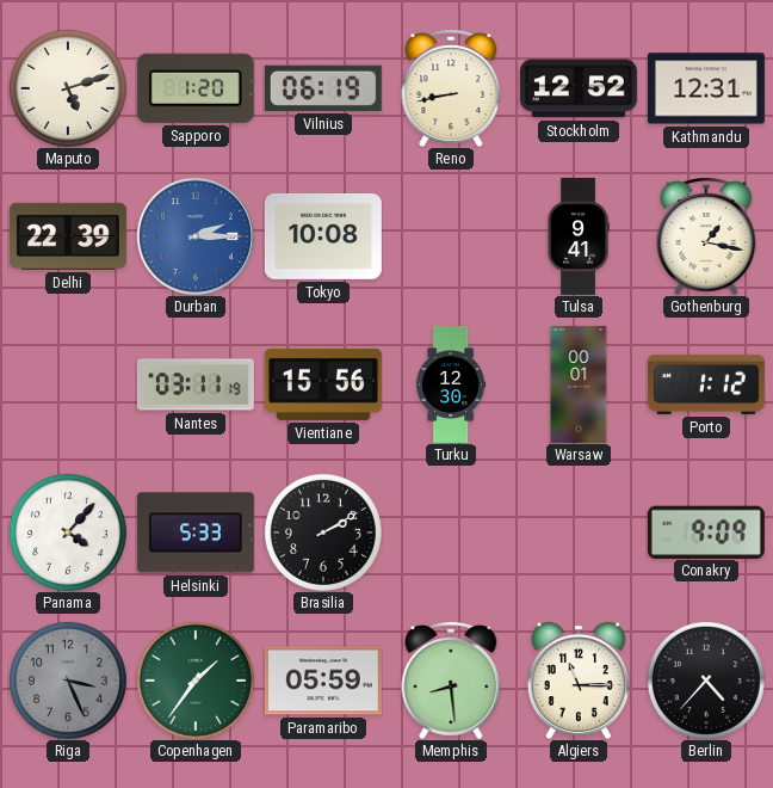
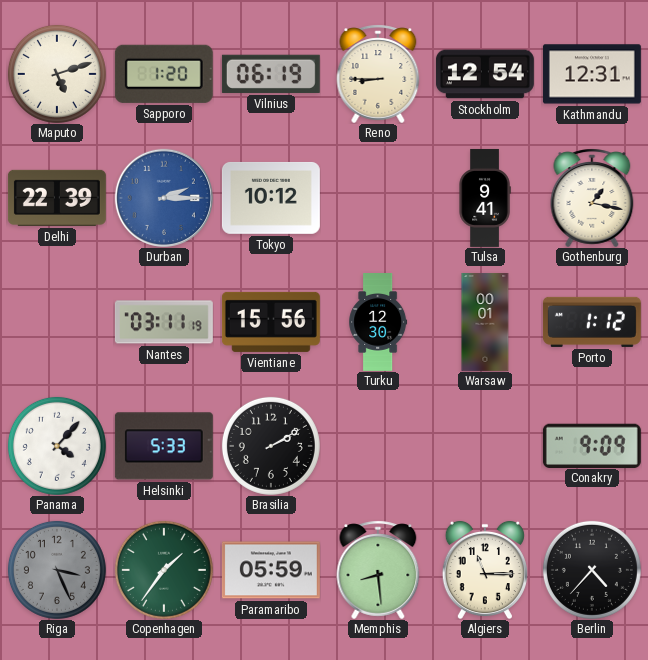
Reno: 8:43 -> 8:45
Stockholm: 12:52 -> 12:54
Tokyo: 10:08 -> 10:12
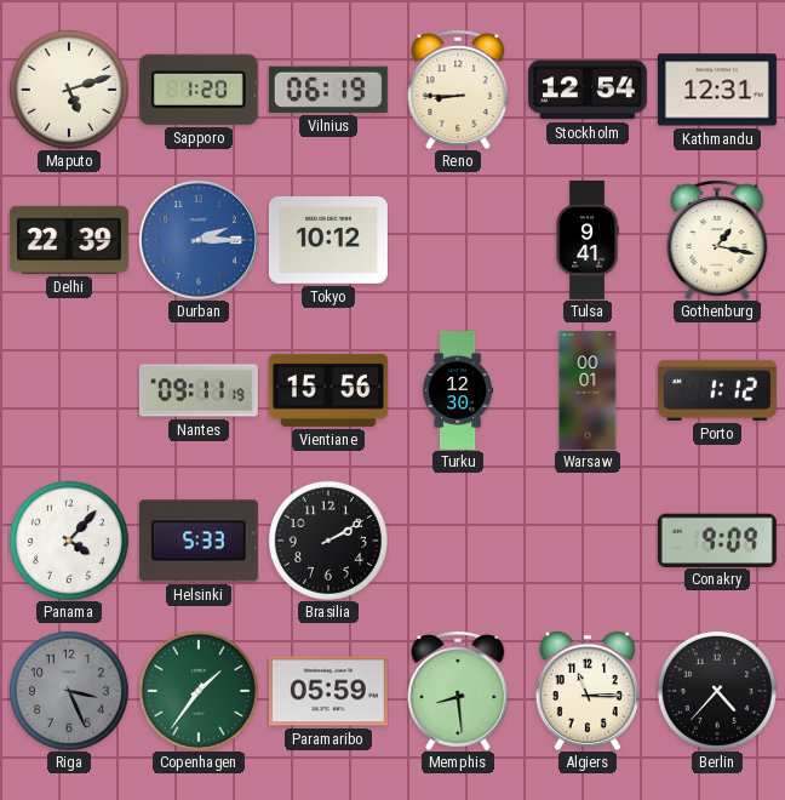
Nantes: 03:11 -> 09:11
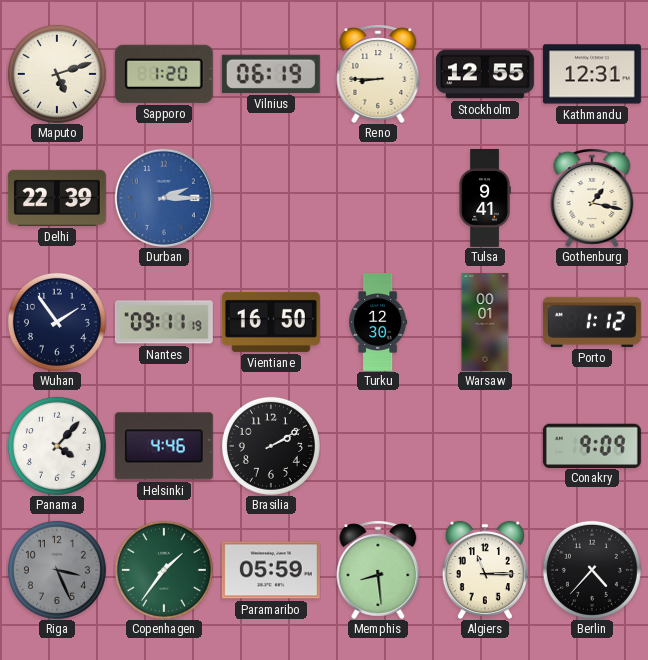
Stockholm: 12:54 -> 12:55
Tokyo: 10:12 -> none
Wuhan: none -> 1:54
Vientiane: 15:56 -> 16:50
Helsinki: 5:33 -> 4:46
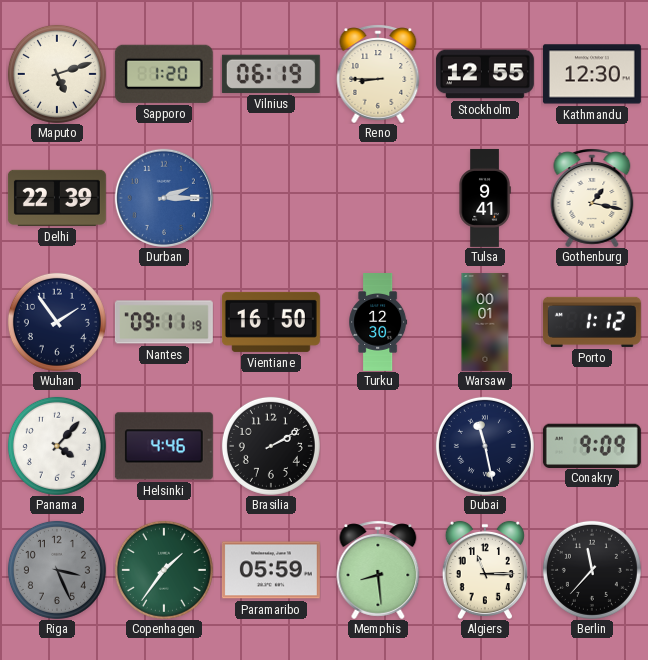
Kathmandu: 12:31 -> 12:30
Dubai: none -> 11:28
Berlin: 4:37 -> 11:37
